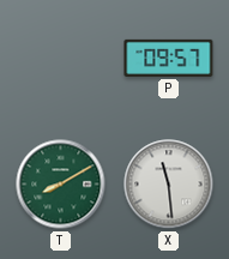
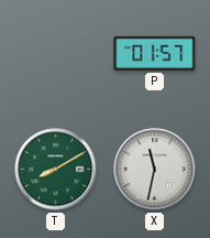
P: 09:57 -> 01:57
X: 11:29 -> 11:32
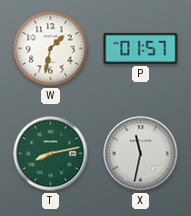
W: none -> 1:32
T: 8:10 -> 8:13
